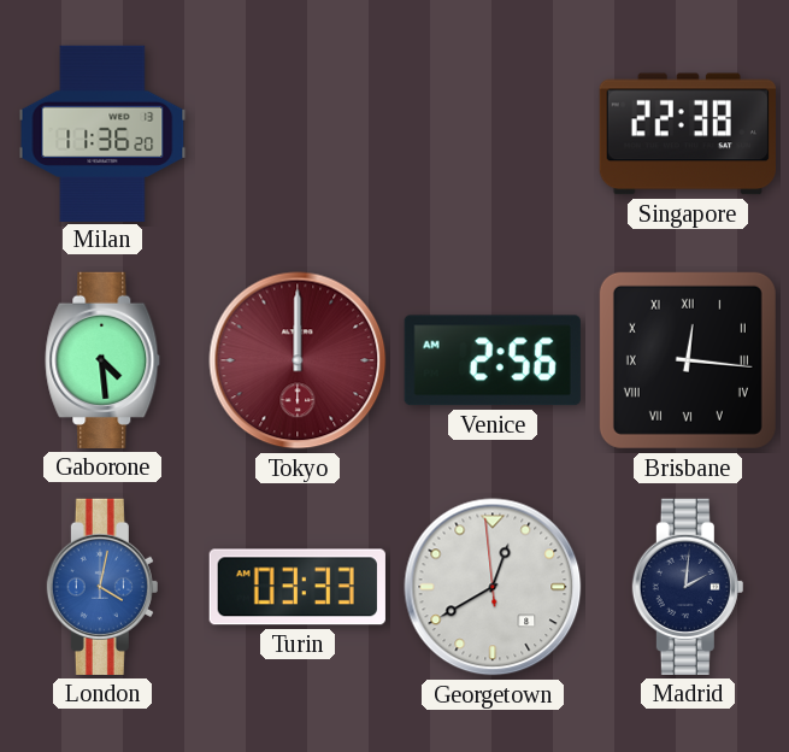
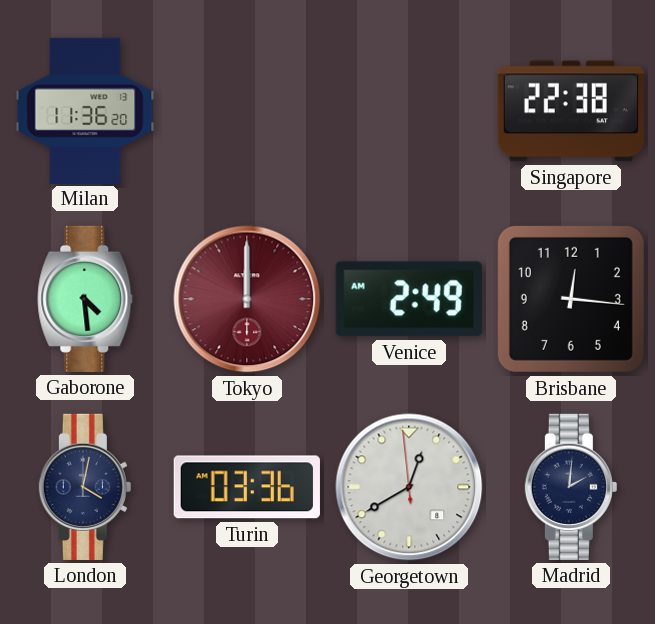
Venice: 2:56 -> 2:49
Brisbane numerals: Roman -> Arabic
London dial: blue -> navy
Turin: 03:33 -> 03:36
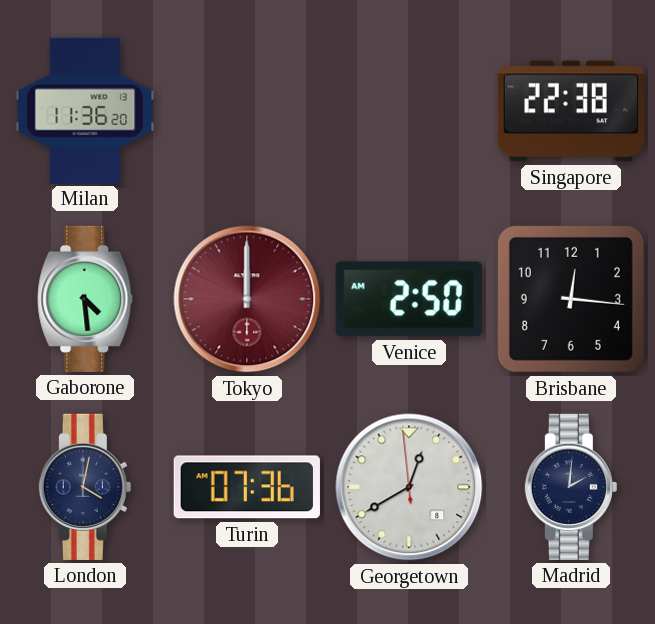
Venice: 2:49 -> 2:50
Turin: 03:36 -> 07:36
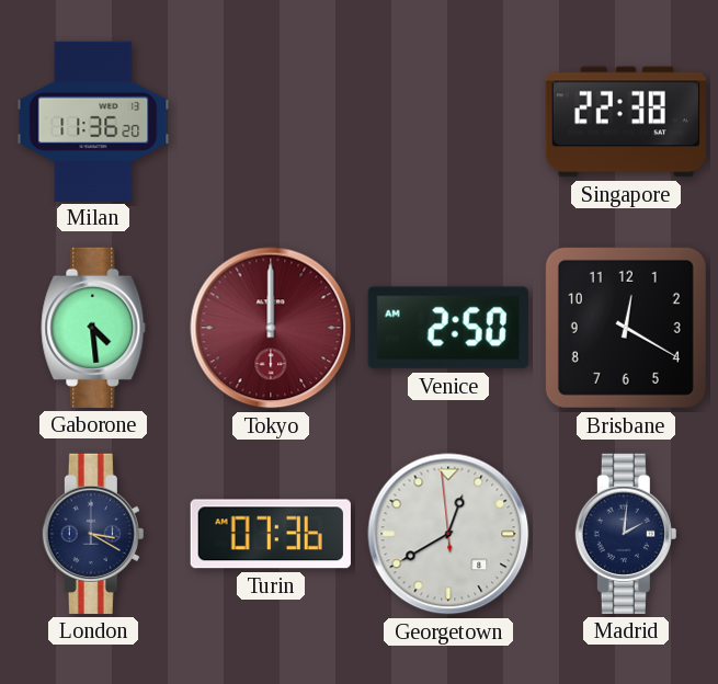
Brisbane: 12:16 -> 12:20
London: 4:02 -> 3:20
